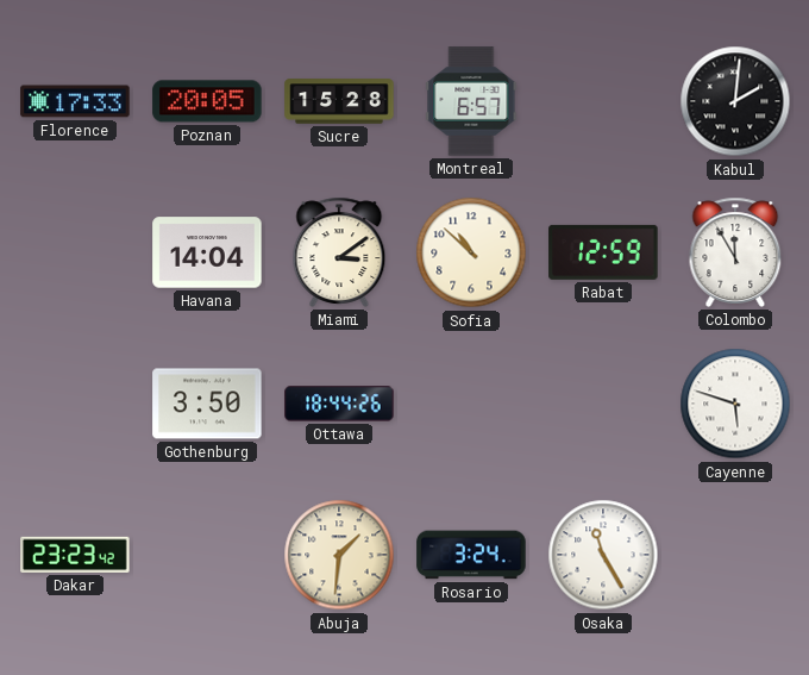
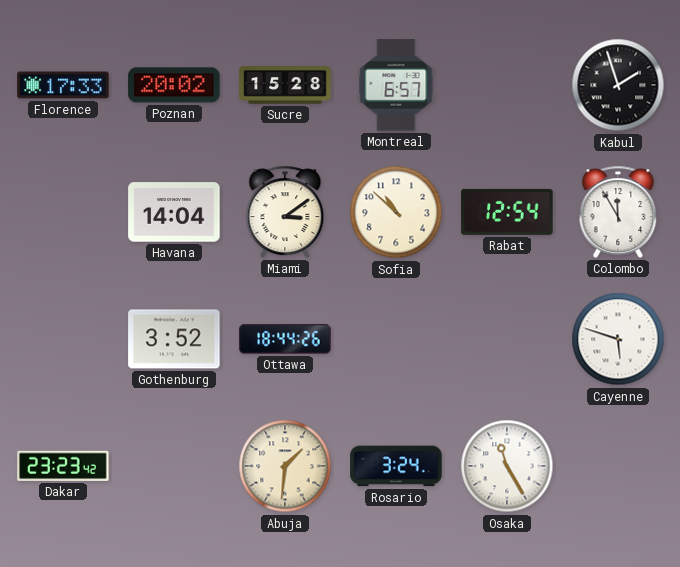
Poznan: 20:05 -> 20:02
Kabul: 2:01 -> 1:57
Rabat: 12:59 -> 12:54
Gothenburg: 3:50 -> 3:52
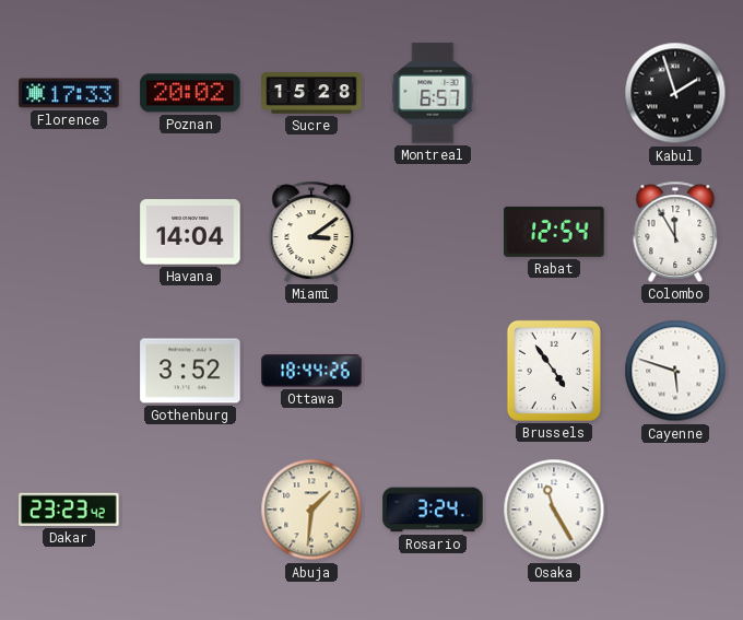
Sofia: 10:52 -> none
Brussels: none -> 4:54
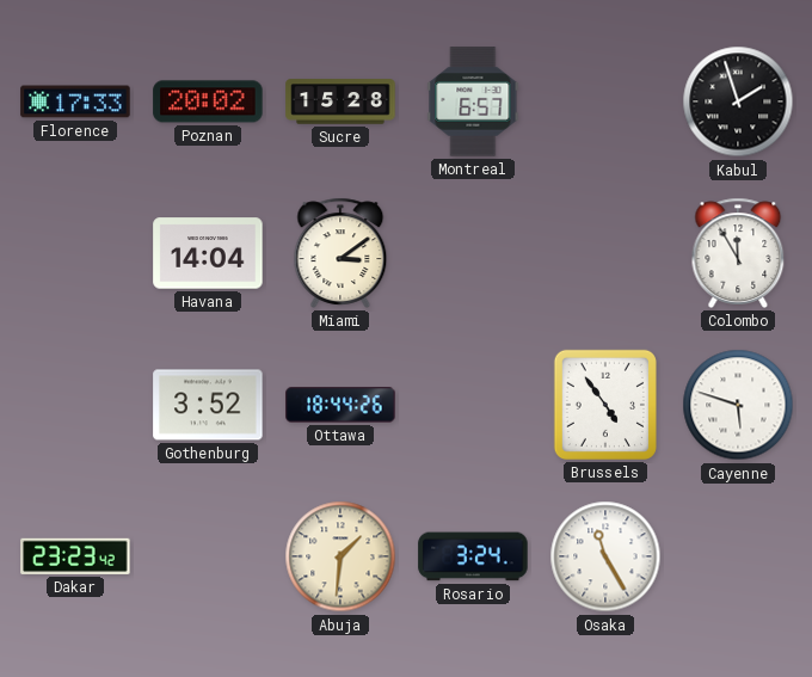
Rabat: 12:54 -> none
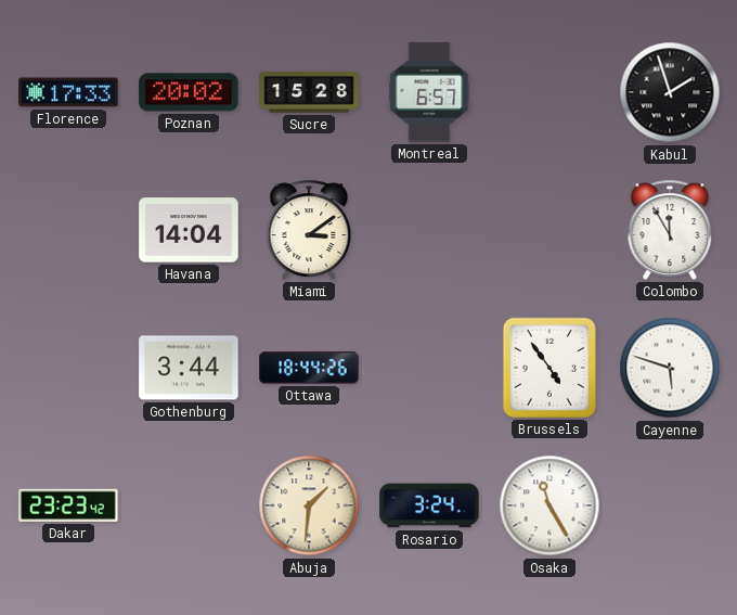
Gothenburg: 3:52 -> 3:44
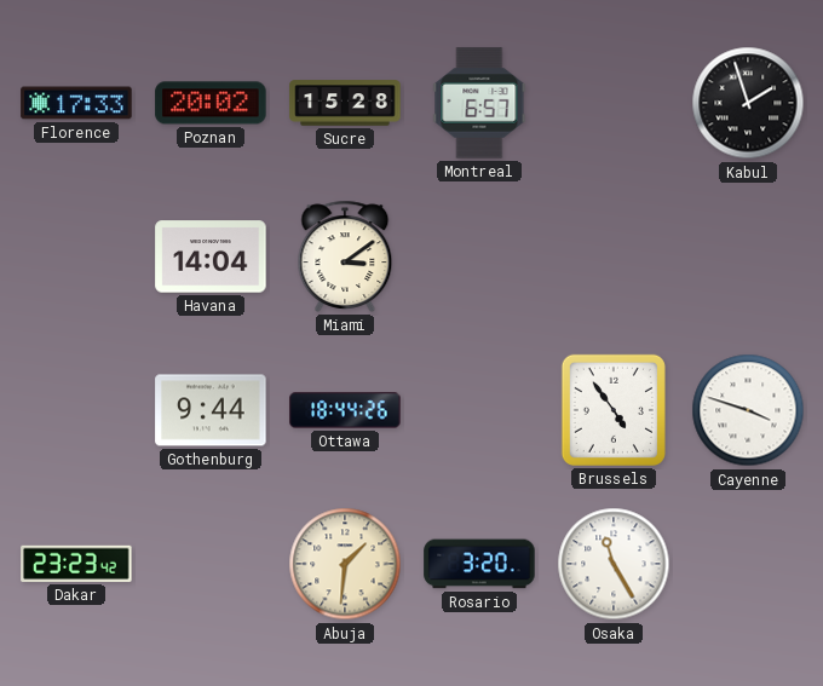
Colombo: 11:55 -> none
Gothenburg: 3:44 -> 9:44
Cayenne: 5:48 -> 3:48
Rosario: 3:24 -> 3:20
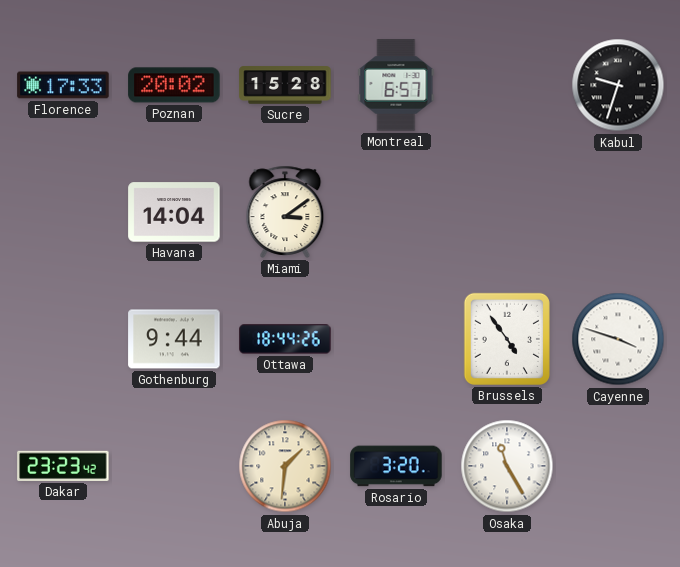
Kabul: 1:57 -> 9:33
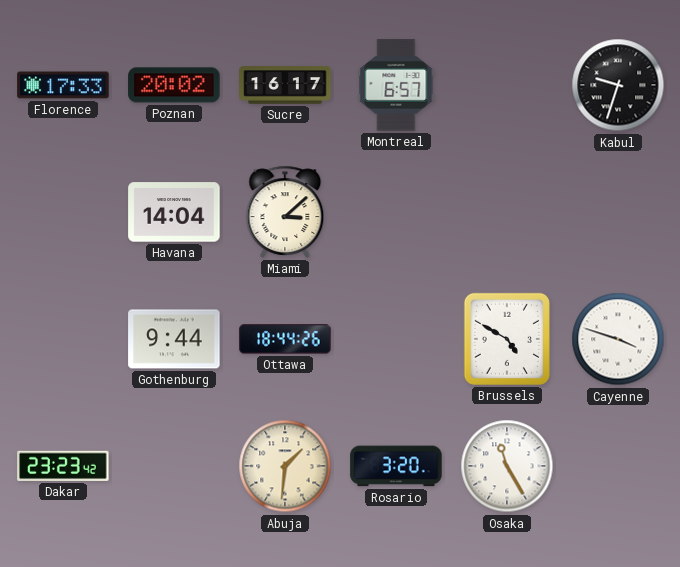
Sucre: 15:28 -> 16:17
Miami: 3:09 -> 3:08
Brussels: 4:54 -> 4:50
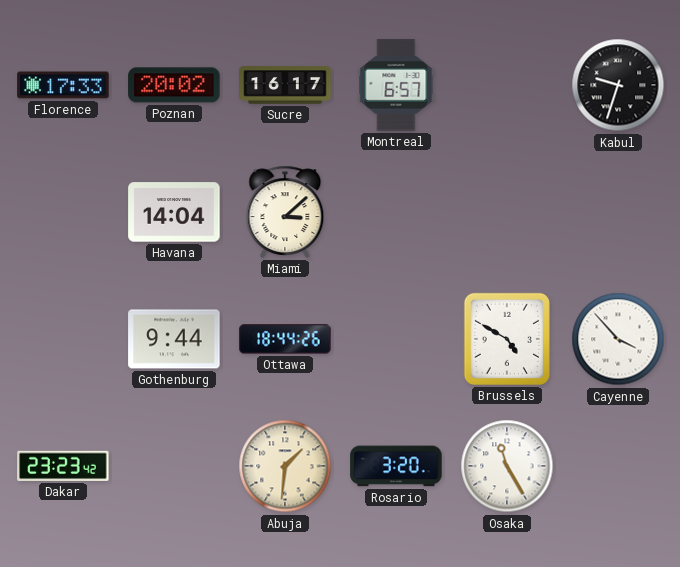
Cayenne: 3:48 -> 3:53
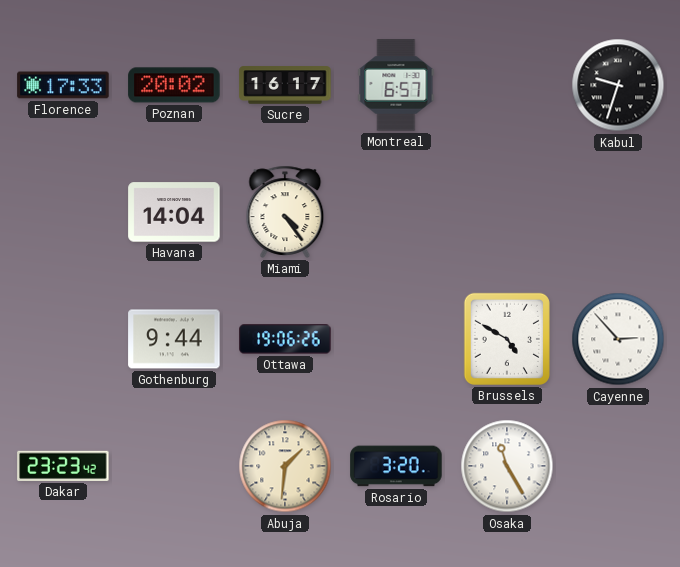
Miami: 3:08 -> 4:24
Ottawa: 18:44 -> 19:06
Cayenne: 3:53 -> 2:53
